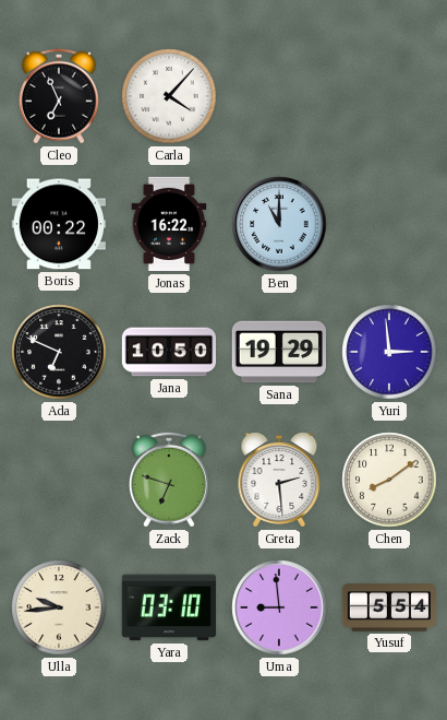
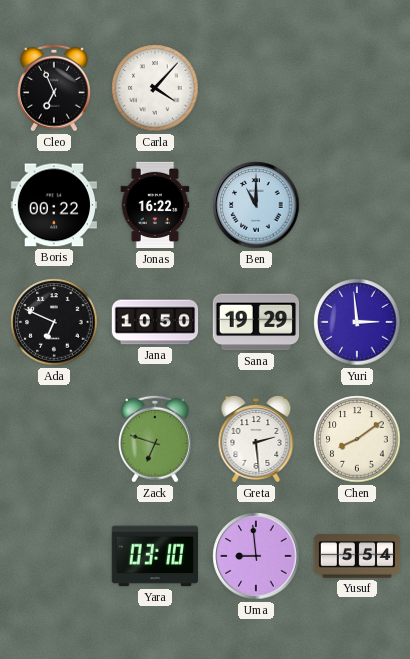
Ulla: 9:44 -> none
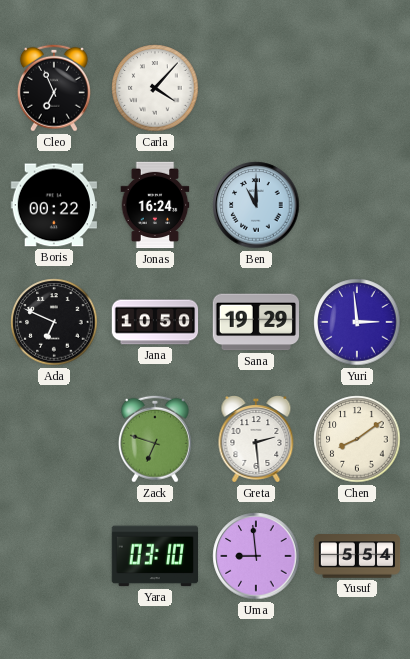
Jonas: 16:22 -> 16:24
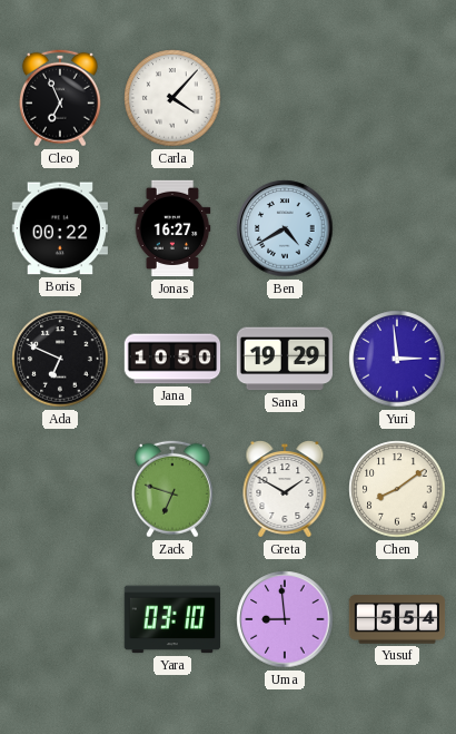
Jonas: 16:24 -> 16:27
Ben: 11:00 -> 4:40
Greta: 2:29 -> 1:50
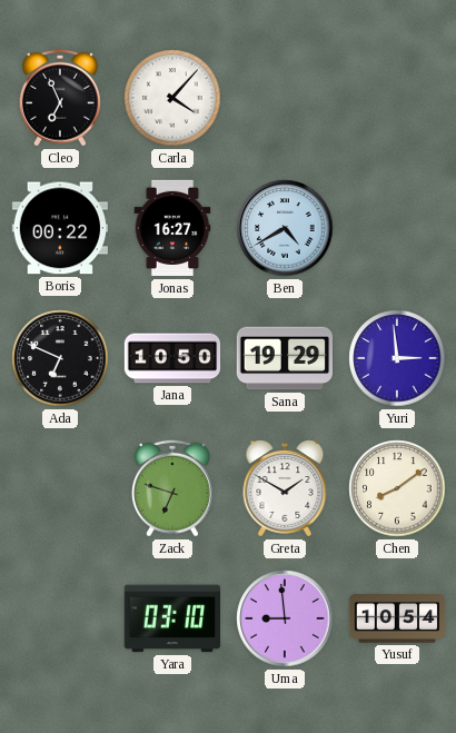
Yusuf: 5:54 -> 10:54
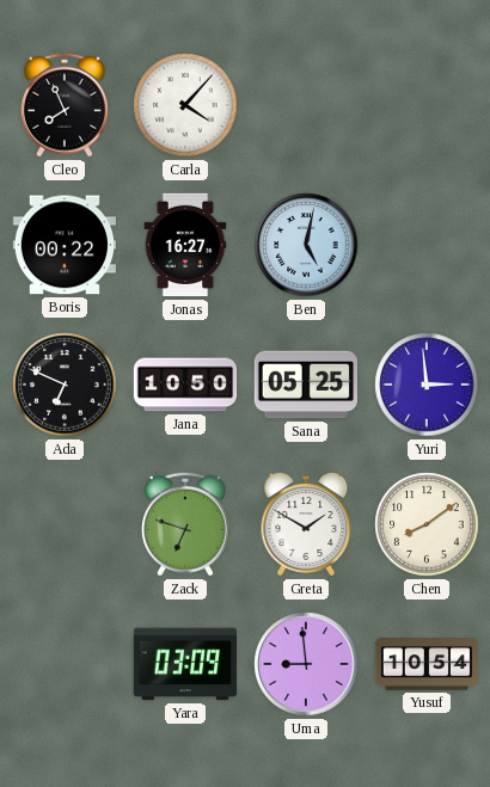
Cleo: 6:56 -> 7:56
Ben: 4:40 -> 5:02
Sana: 19:29 -> 05:25
Yara: 03:10 -> 03:09
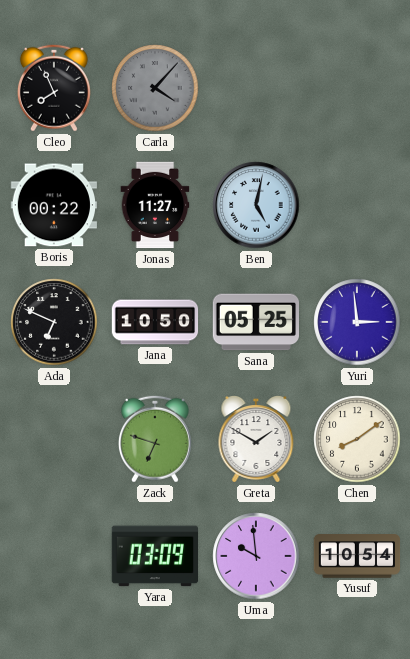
Carla dial: white -> grey
Jonas: 16:27 -> 11:27
Uma: 8:59 -> 9:59
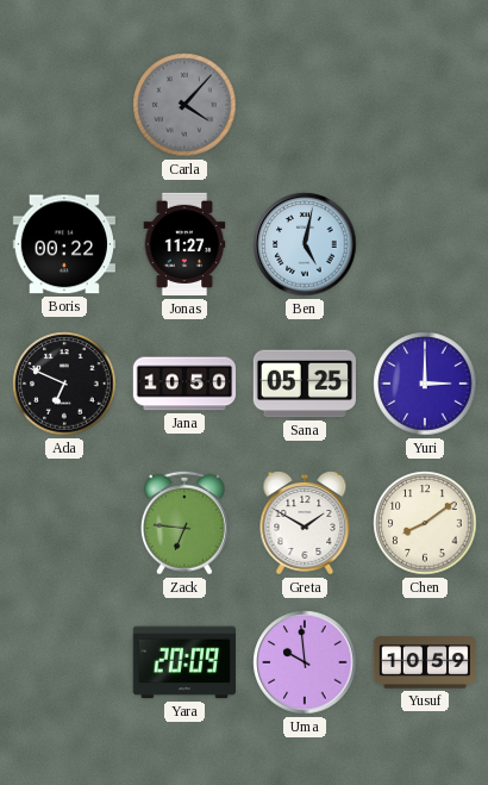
Cleo: 7:56 -> none
Yuri: 2:59 -> 3:00
Zack: 6:48 -> 6:46
Yara: 03:09 -> 20:09
Yusuf: 10:54 -> 10:59
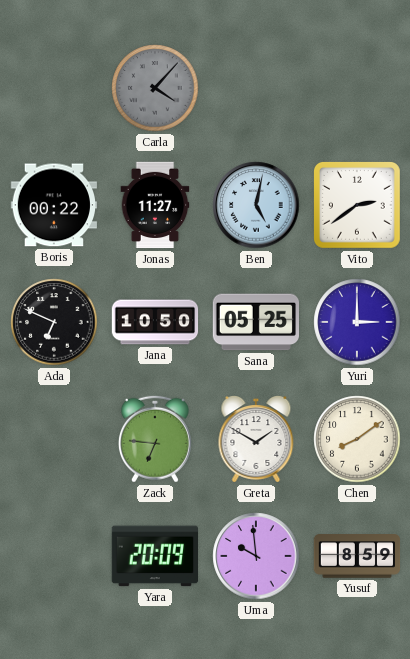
Vito: none -> 2:39
Yusuf: 10:59 -> 8:59
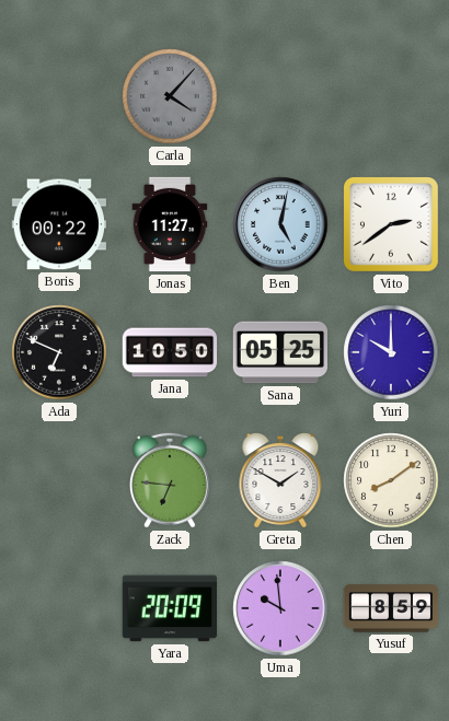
Yuri: 3:00 -> 10:00
